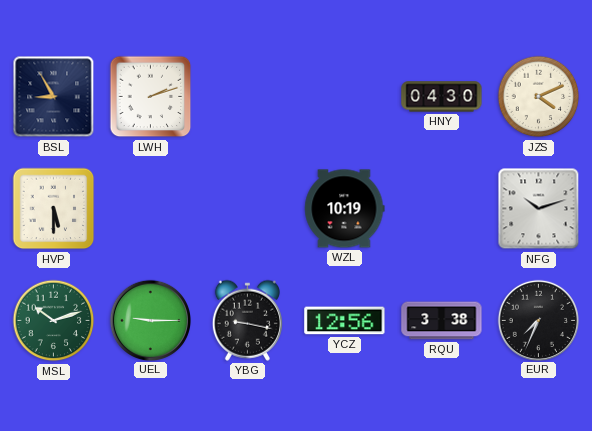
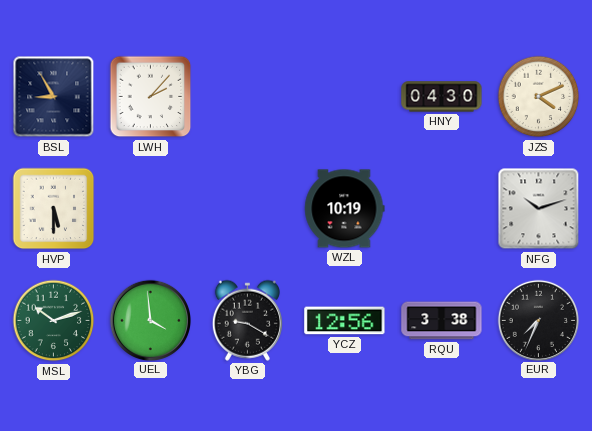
LWH: 2:12 -> 2:07
UEL: 9:15 -> 3:59
YBG: 9:17 -> 9:20
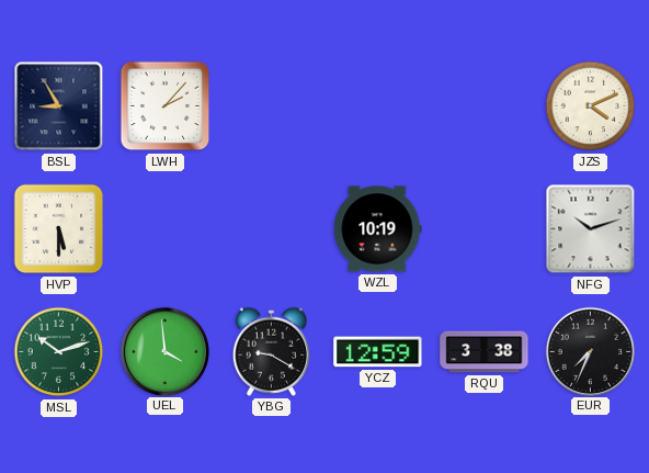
HNY: 04:30 -> none
YCZ: 12:56 -> 12:59
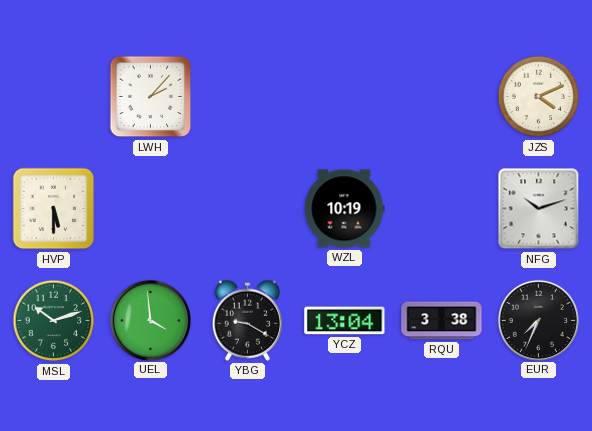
BSL: 8:55 -> none
YCZ: 12:59 -> 13:04
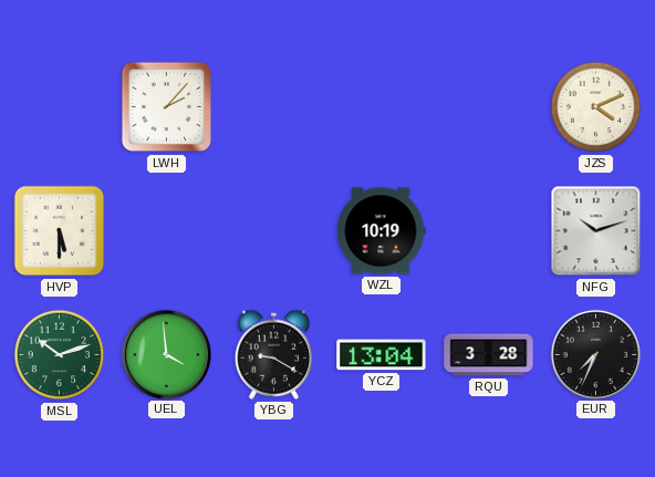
RQU: 3:38 -> 3:28
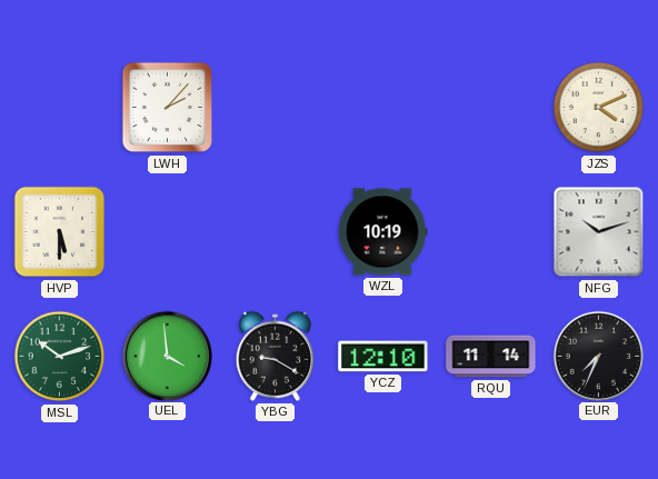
YCZ: 13:04 -> 12:10
RQU: 3:28 -> 11:14
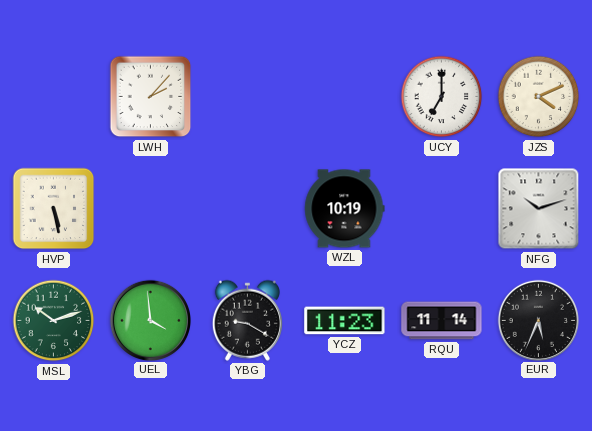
UCY: none -> 7:00
HVP: 5:30 -> 5:28
YCZ: 12:10 -> 11:23
EUR: 7:34 -> 5:34
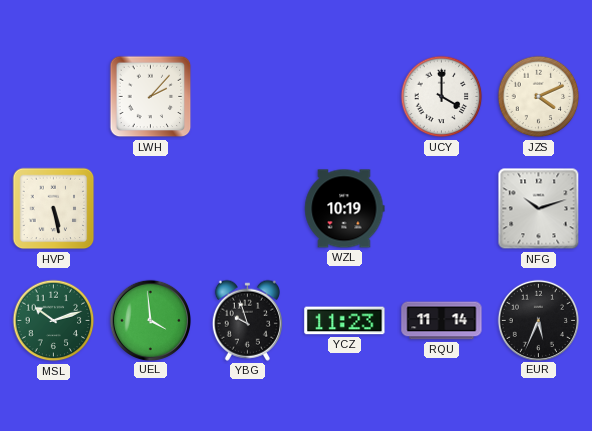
UCY: 7:00 -> 4:00
YBG: 9:20 -> 9:57
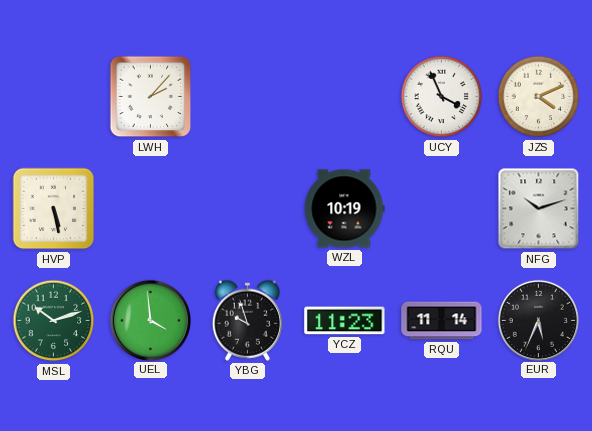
UCY: 4:00 -> 3:56
